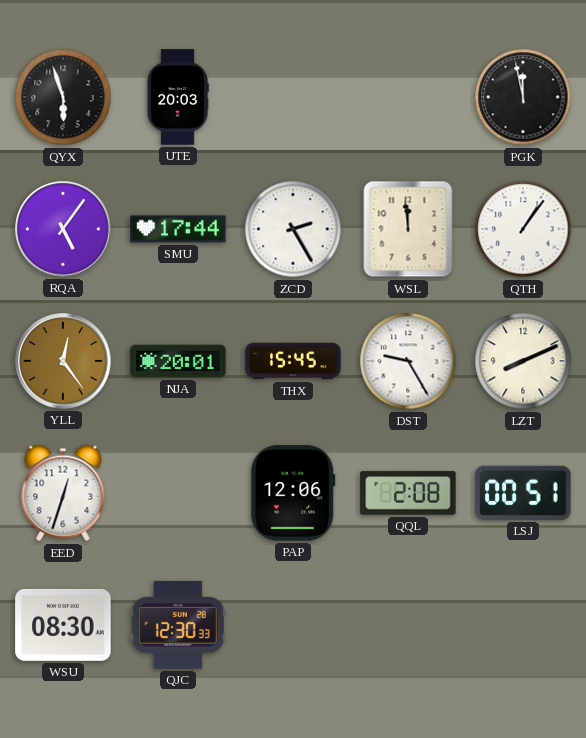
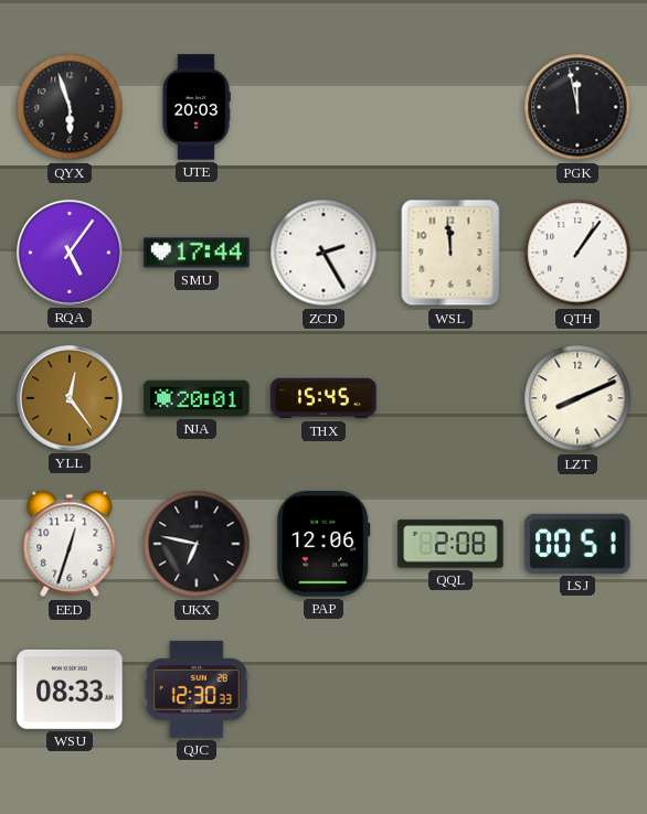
DST: 9:25 -> none
UKX: none -> 6:47
WSU: 08:30 -> 08:33
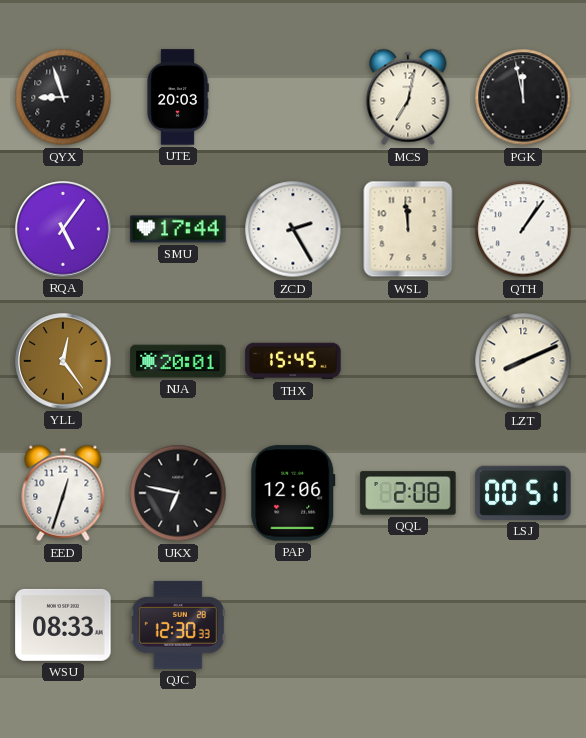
QYX: 5:57 -> 8:57
MCS: none -> 7:02
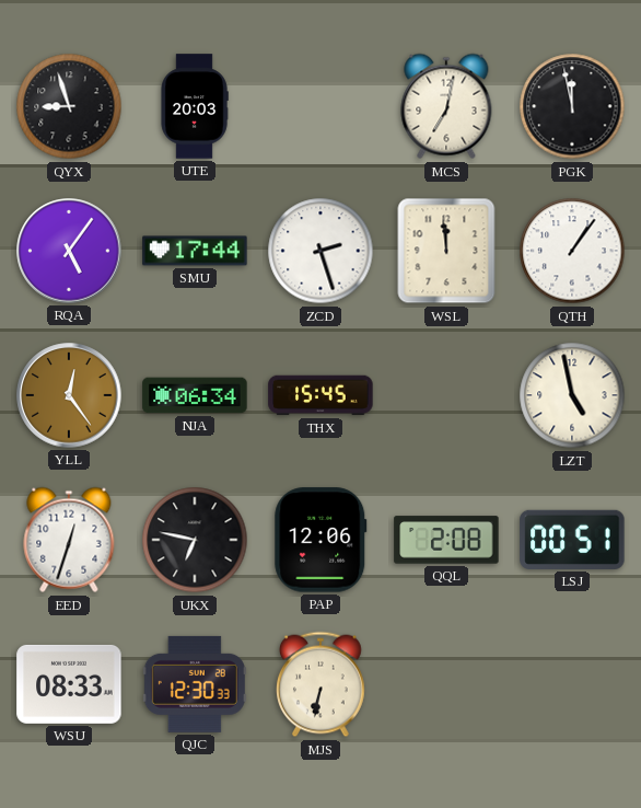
ZCD: 2:25 -> 2:27
NJA: 20:01 -> 06:34
LZT: 8:11 -> 4:58
MJS: none -> 6:32
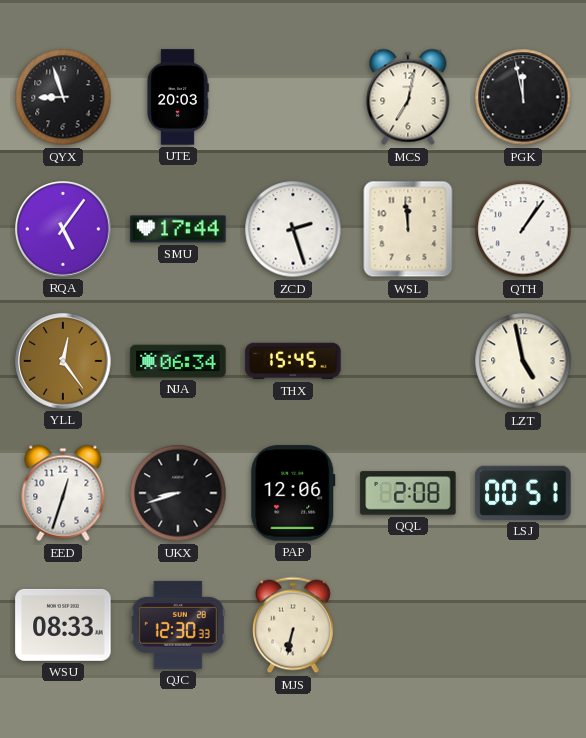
UKX: 6:47 -> 8:42
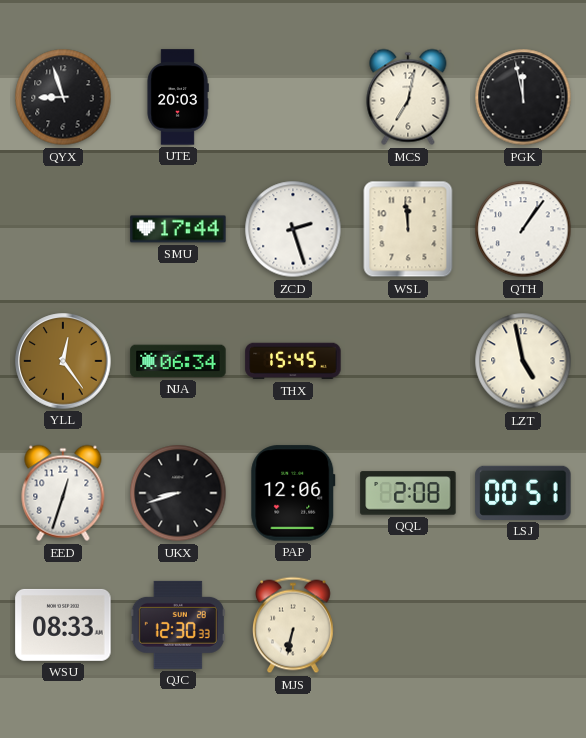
RQA: 5:06 -> none
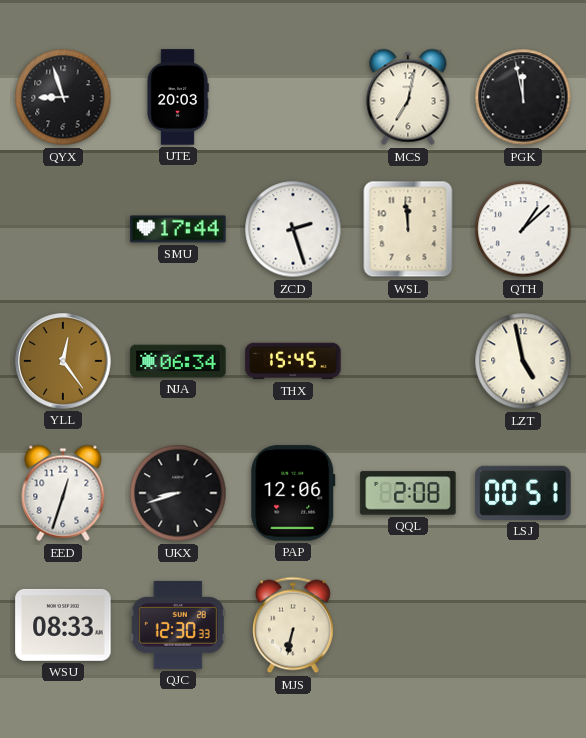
QTH: 1:06 -> 1:08
